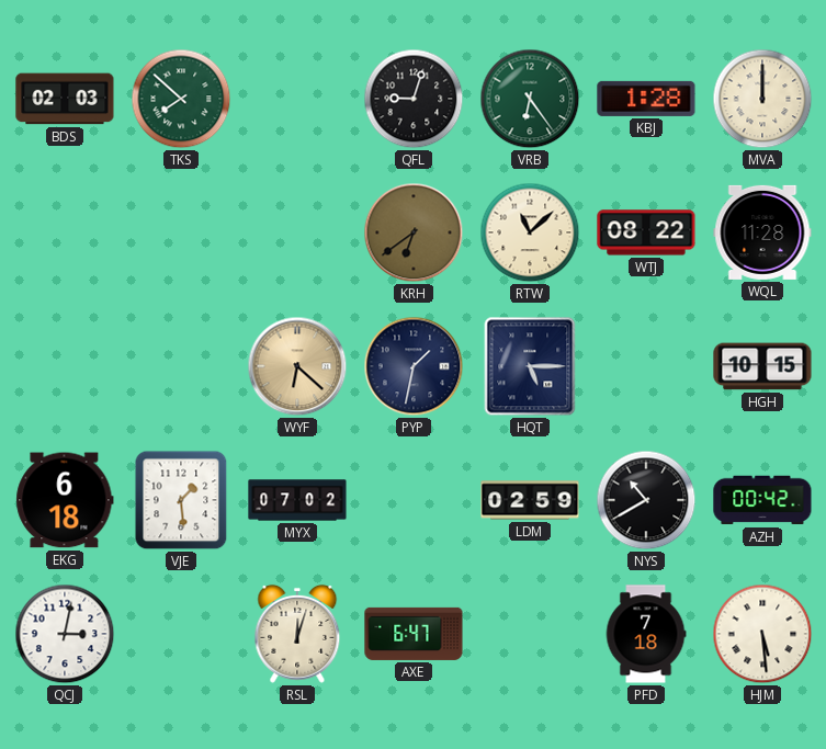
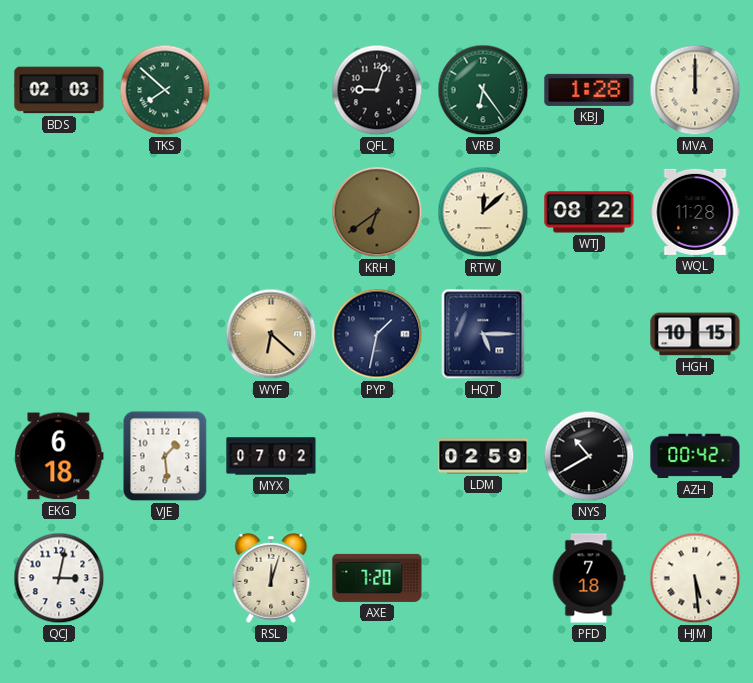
RTW: 11:08 -> 12:08
AXE: 6:47 -> 7:20
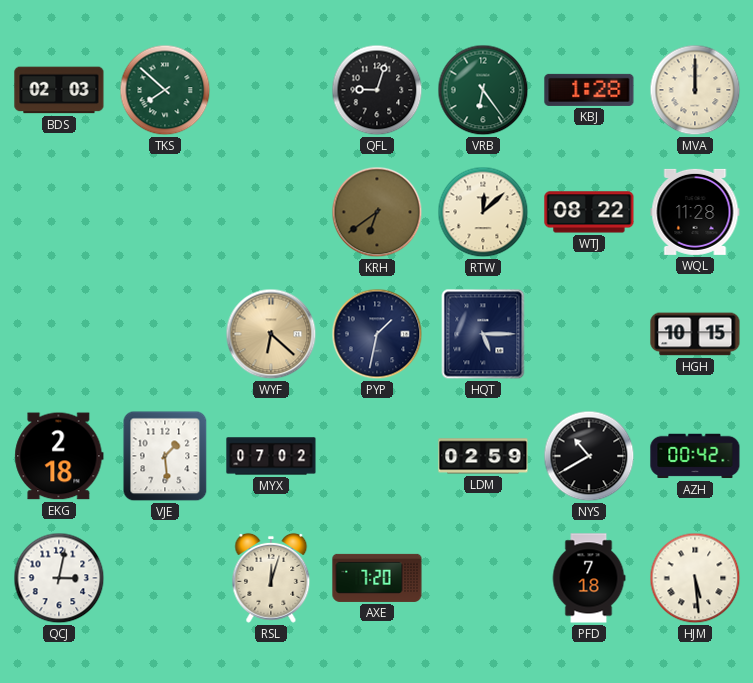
EKG: 6:18 -> 2:18
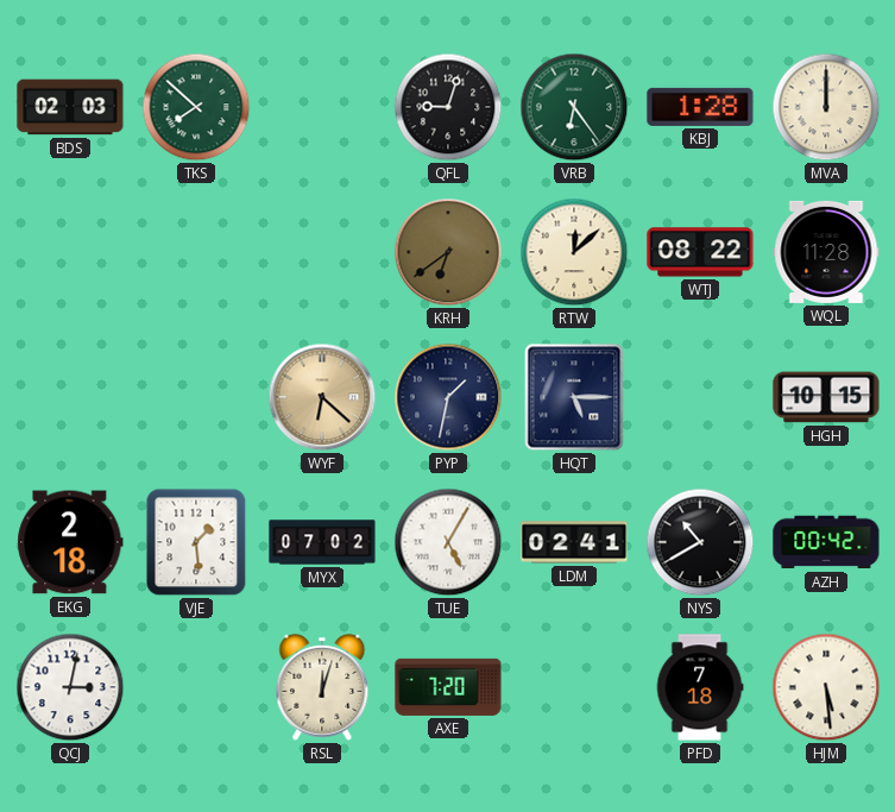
TUE: none -> 5:05
LDM: 02:59 -> 02:41
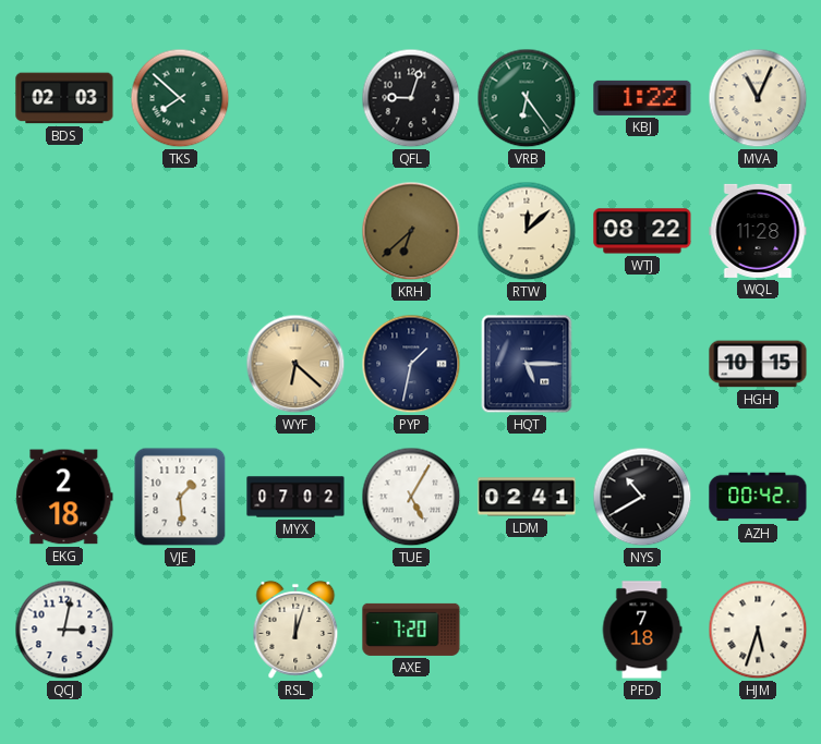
KBJ: 1:28 -> 1:22
MVA: 12:00 -> 11:04
KRH: 6:39 -> 6:38
HJM: 5:29 -> 5:33
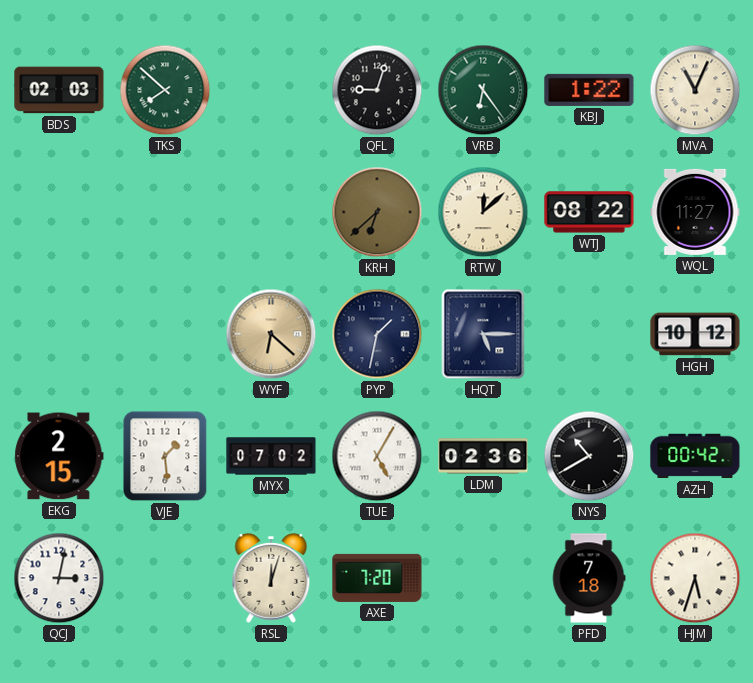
WQL: 11:28 -> 11:27
HGH: 10:15 -> 10:12
EKG: 2:18 -> 2:15
LDM: 02:41 -> 02:36
